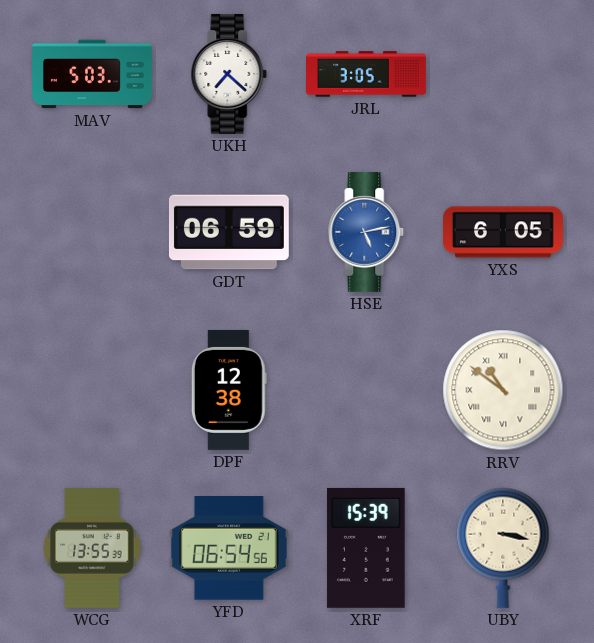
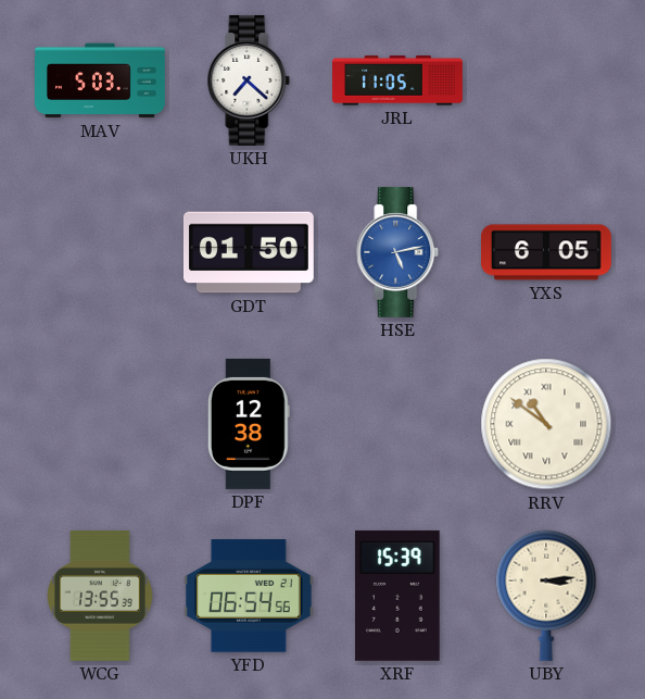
JRL: 3:05 -> 11:05
GDT: 06:59 -> 01:50
UBY: 3:17 -> 3:14
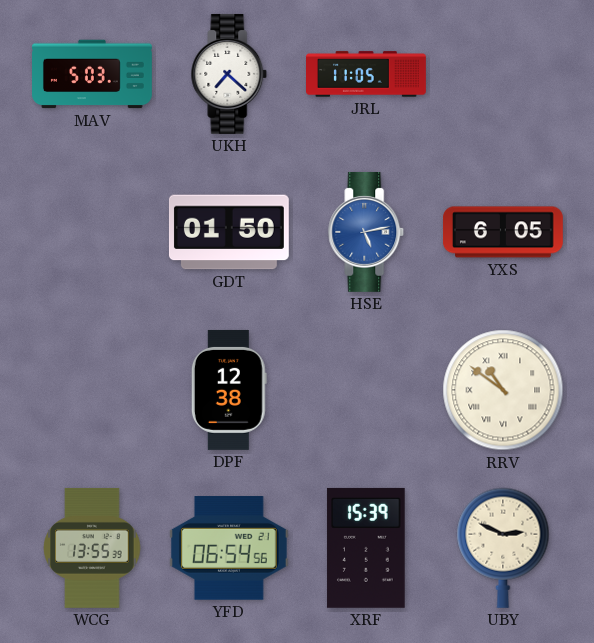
UBY: 3:14 -> 2:49
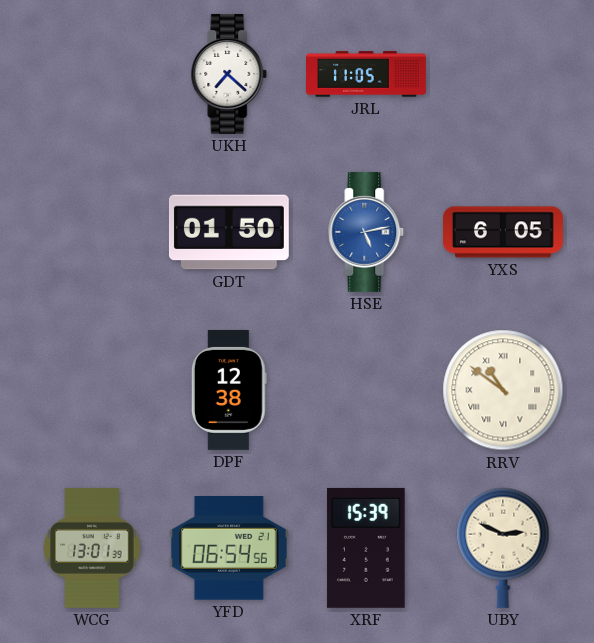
MAV: 5:03 -> none
WCG: 13:55 -> 13:01
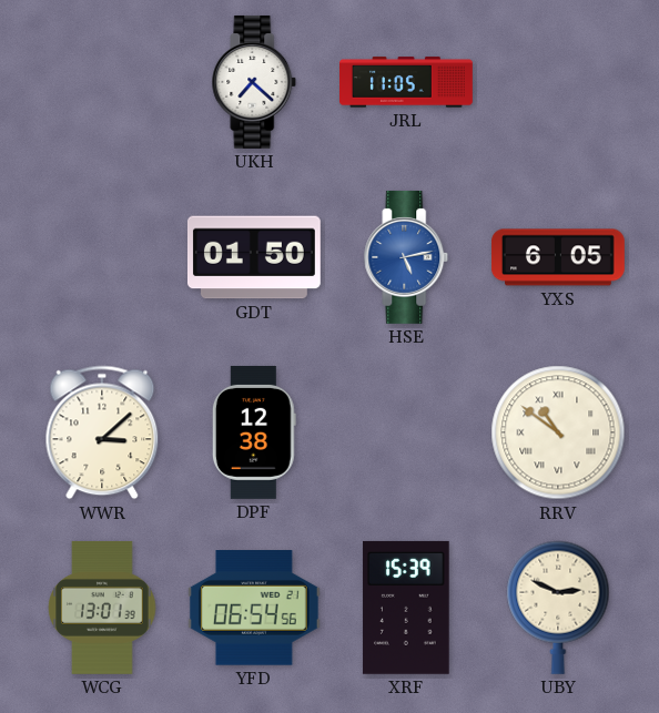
WWR: none -> 3:08
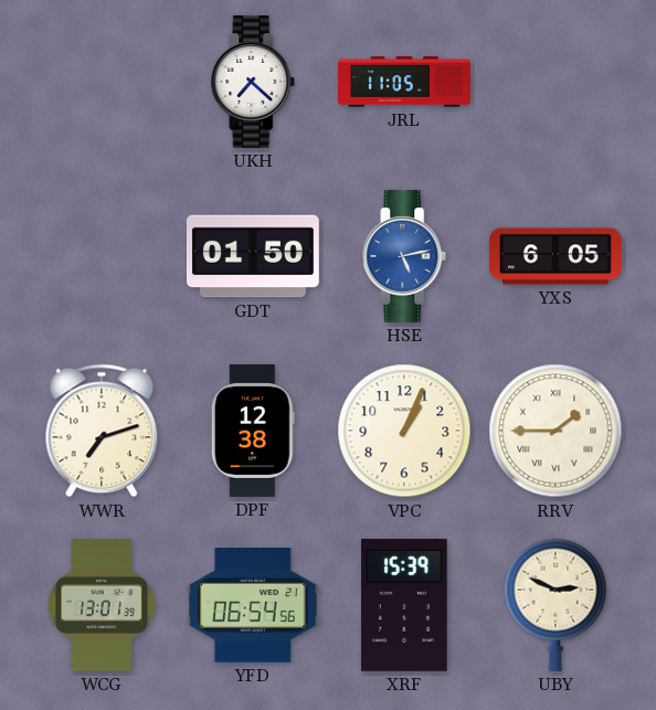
WWR: 3:08 -> 7:12
VPC: none -> 1:04
RRV: 10:51 -> 1:45
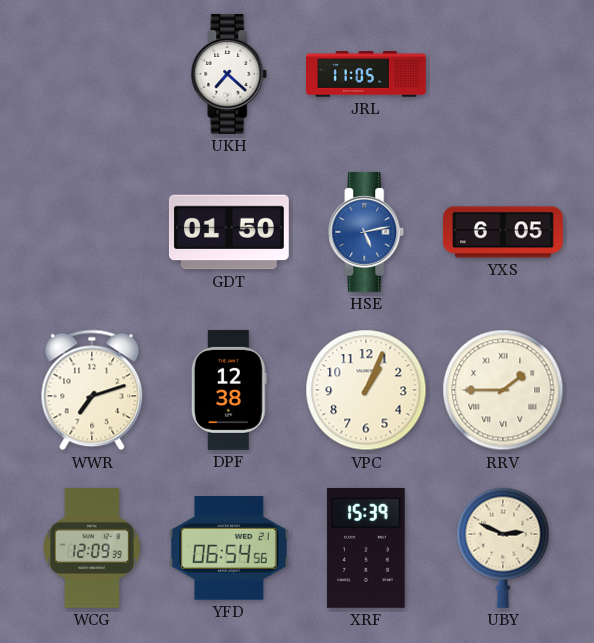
WCG: 13:01 -> 12:09
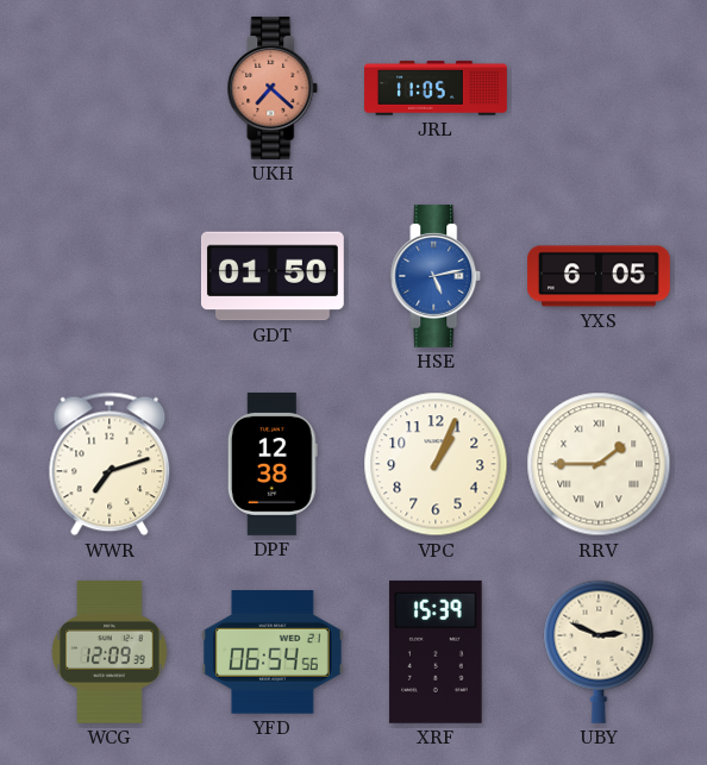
UKH dial: white -> salmon
